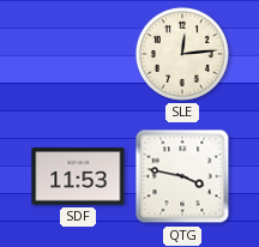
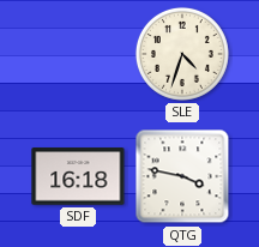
SLE: 12:14 -> 4:33
SDF: 11:53 -> 16:18
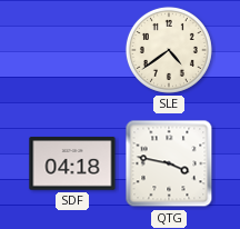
SLE: 4:33 -> 4:39
SDF: 16:18 -> 04:18
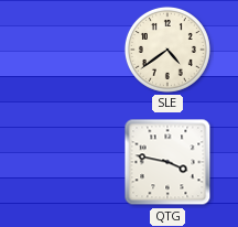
SDF: 04:18 -> none
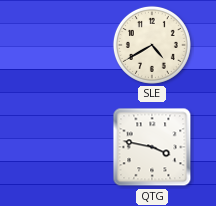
SLE: 4:39 -> 4:40
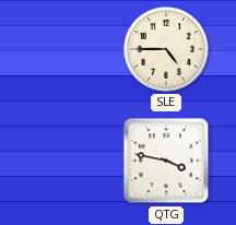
SLE: 4:40 -> 4:45
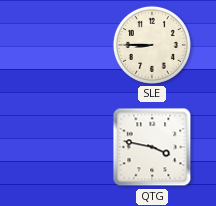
SLE: 4:45 -> 8:45
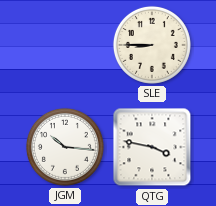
JGM: none -> 10:16
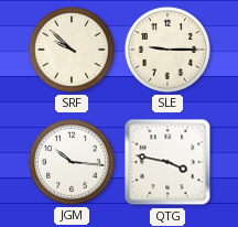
SRF: none -> 9:52
SLE: 8:45 -> 9:15
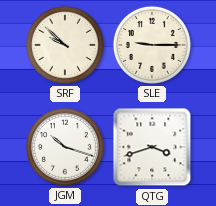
JGM: 10:16 -> 10:18
QTG: 3:47 -> 3:42
